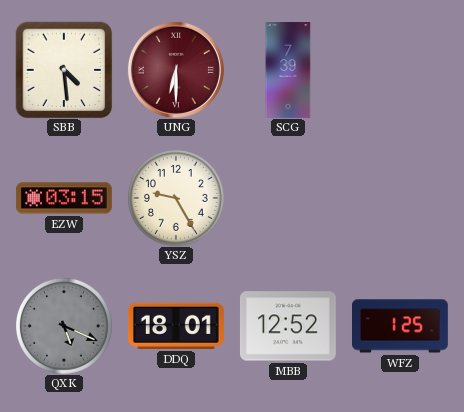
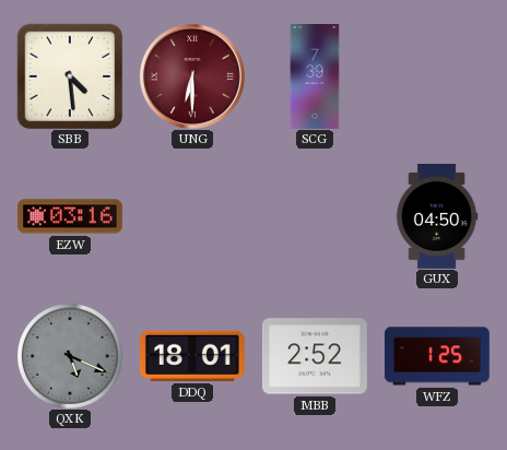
EZW: 03:15 -> 03:16
YSZ: 9:25 -> none
GUX: none -> 04:50
MBB: 12:52 -> 2:52
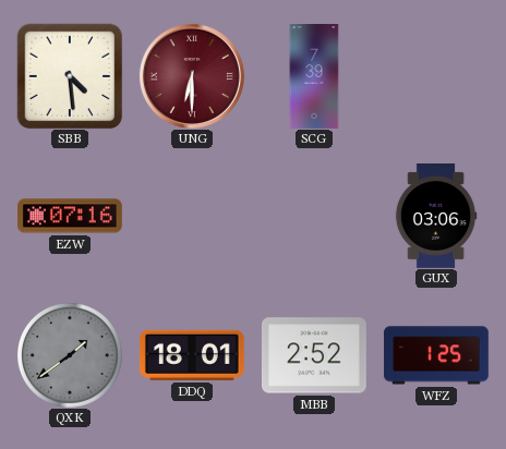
EZW: 03:16 -> 07:16
GUX: 04:50 -> 03:06
QXK: 5:19 -> 1:39
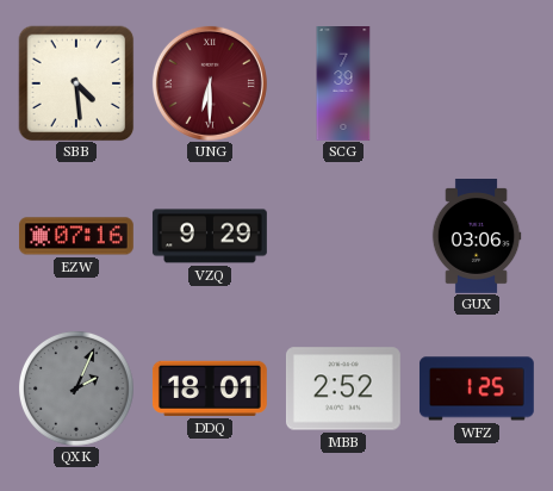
VZQ: none -> 9:29
QXK: 1:39 -> 2:04
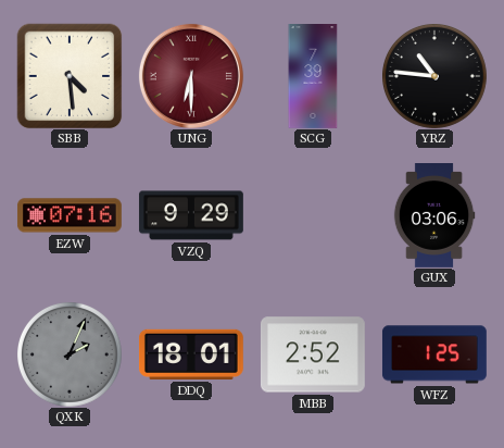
YRZ: none -> 10:46
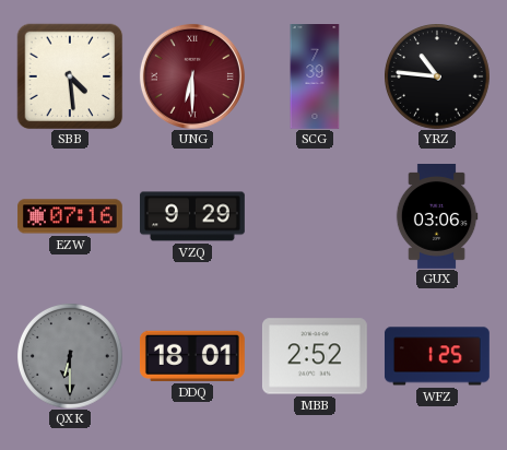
QXK: 2:04 -> 6:30
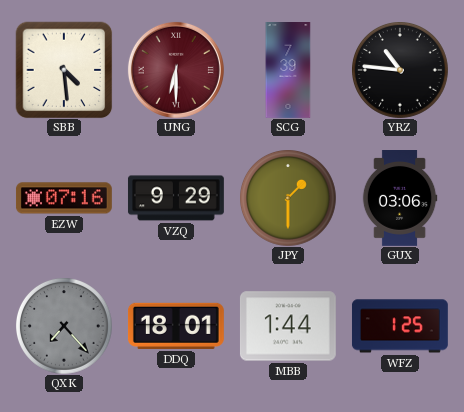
JPY: none -> 1:30
QXK: 6:30 -> 7:23
MBB: 2:52 -> 1:44
